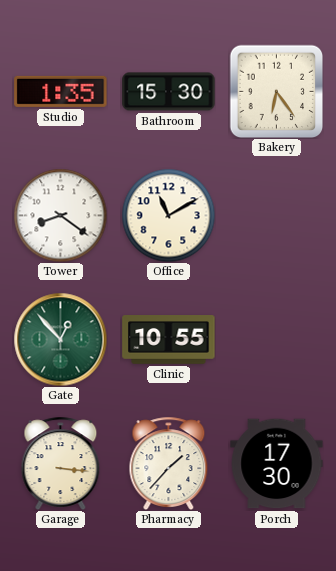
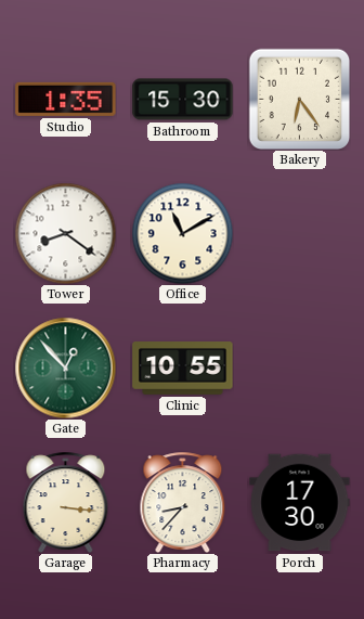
Pharmacy: 1:37 -> 8:37
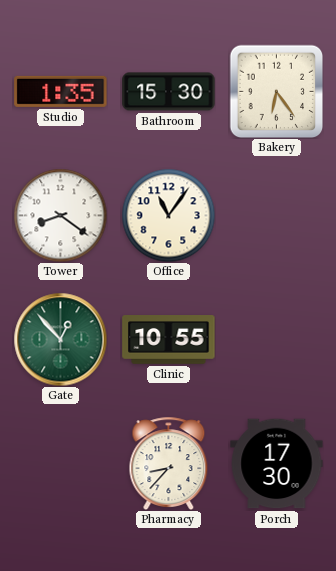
Office: 11:10 -> 11:06
Garage: 3:16 -> none
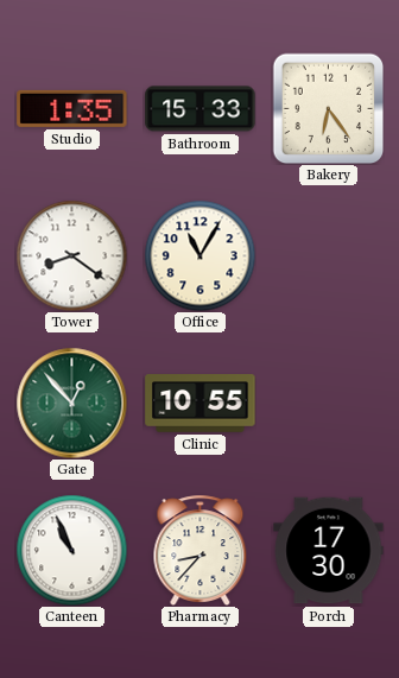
Bathroom: 15:30 -> 15:33
Office: 11:06 -> 11:05
Canteen: none -> 10:56
